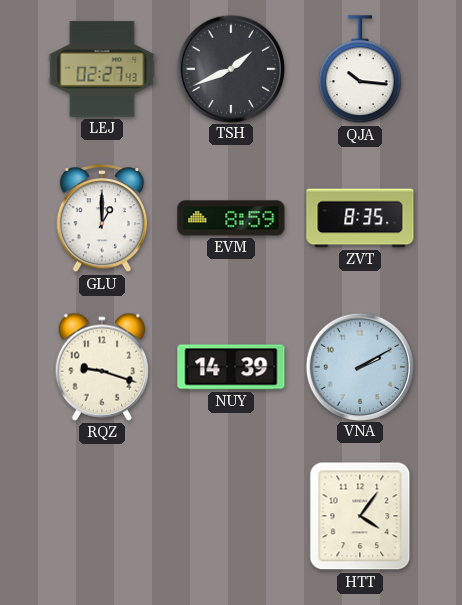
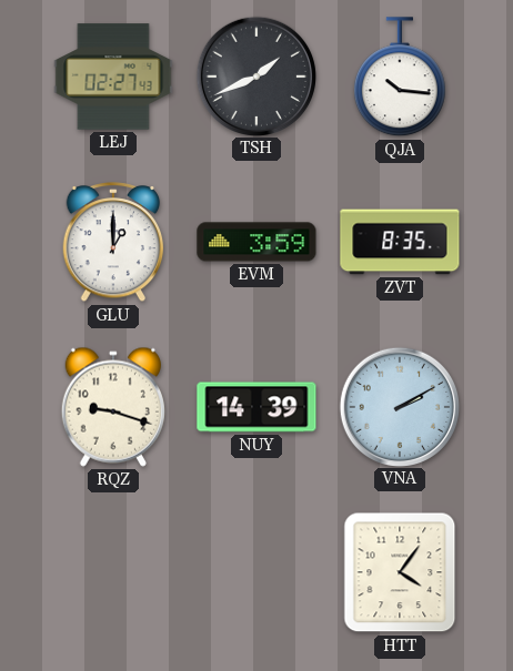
EVM: 8:59 -> 3:59
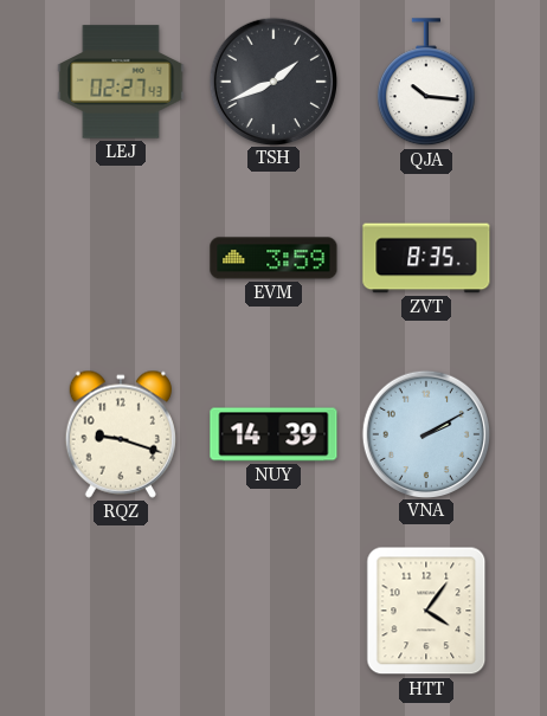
GLU: 1:00 -> none
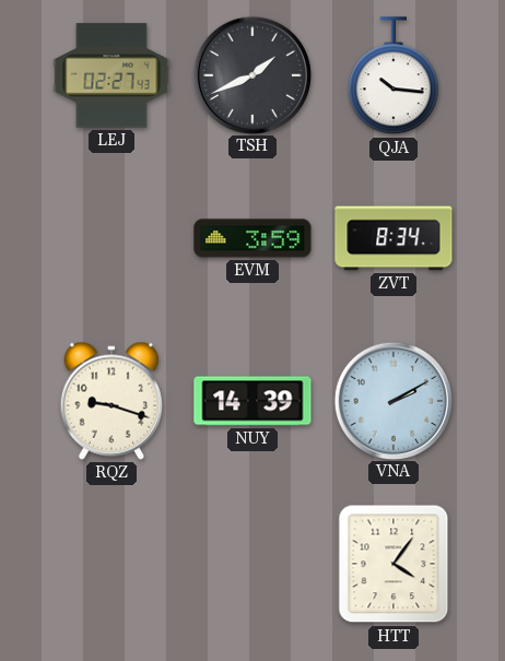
ZVT: 8:35 -> 8:34
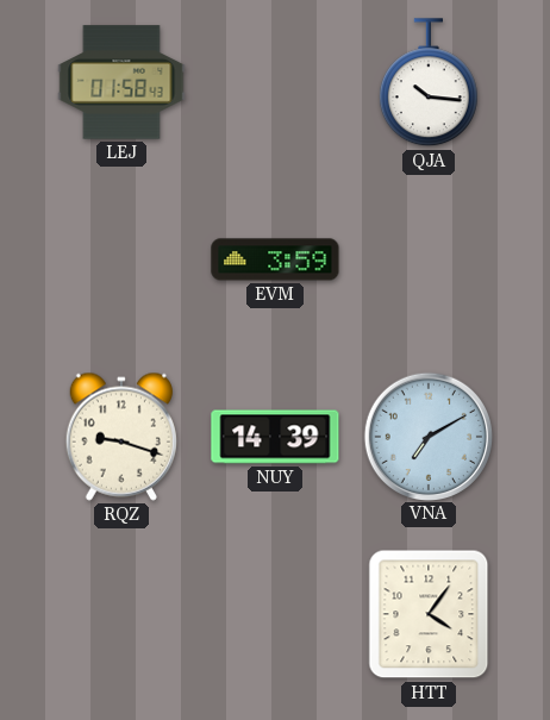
LEJ: 02:27 -> 01:58
TSH: 1:41 -> none
ZVT: 8:34 -> none
VNA: 2:10 -> 7:10
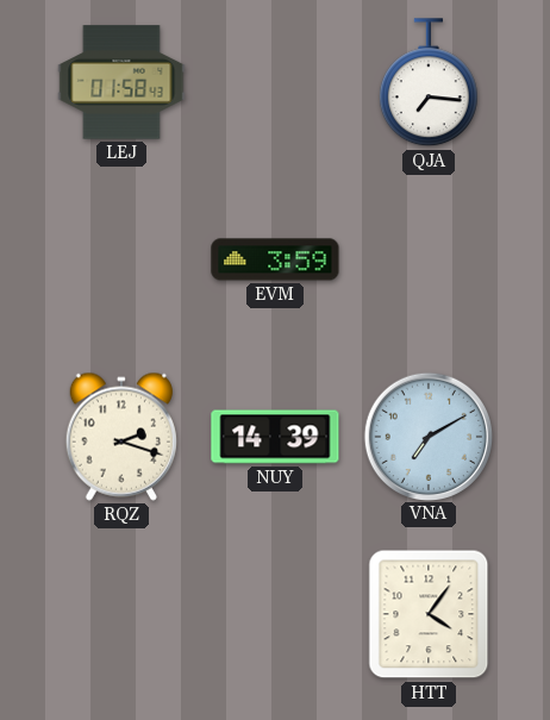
QJA: 10:16 -> 7:16
RQZ: 9:18 -> 2:18
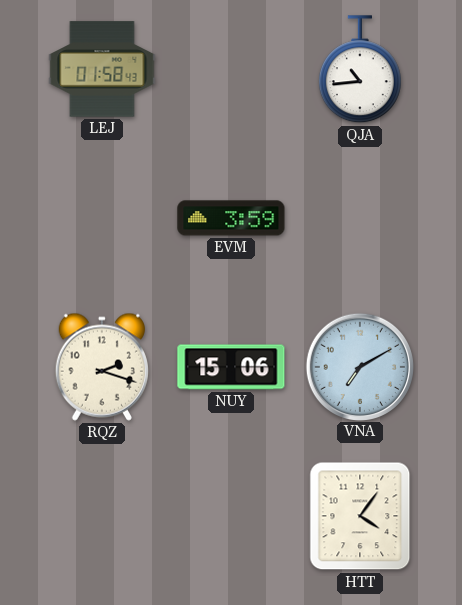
QJA: 7:16 -> 10:44
NUY: 14:39 -> 15:06
